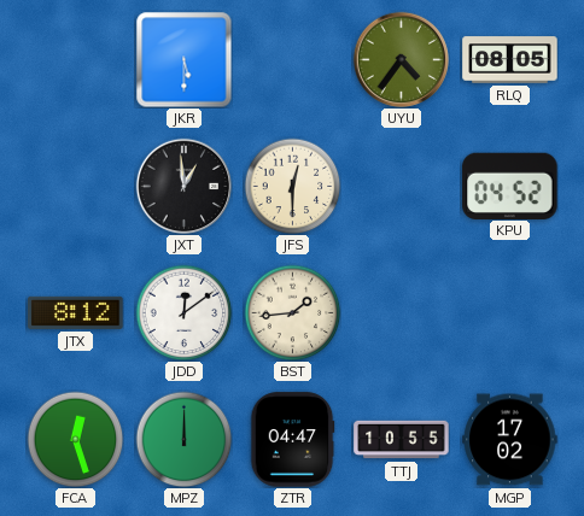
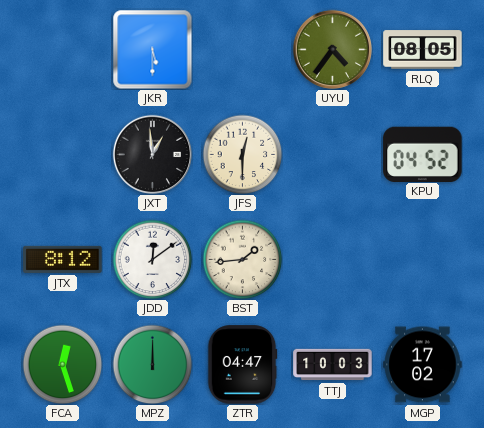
TTJ: 10:55 -> 10:03
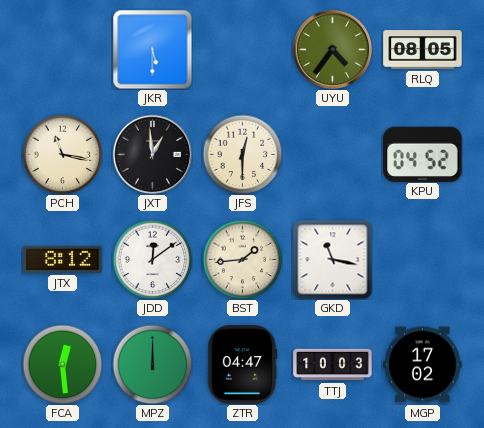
PCH: none -> 11:17
GKD: none -> 11:17
FCA: 12:27 -> 12:29
